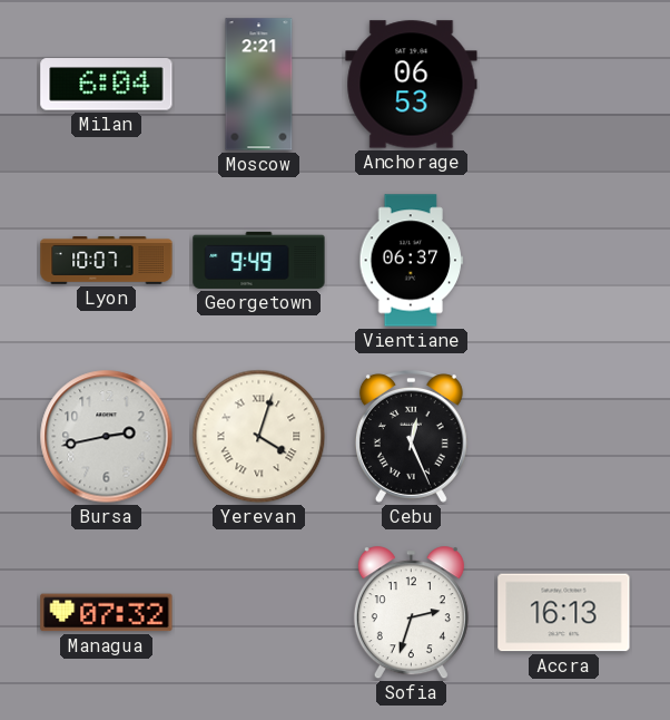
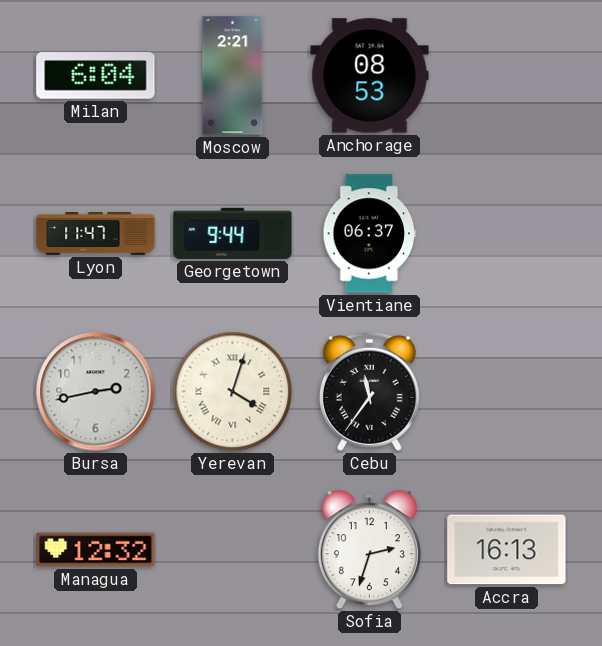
Anchorage: 06:53 -> 08:53
Lyon: 10:07 -> 11:47
Georgetown: 9:49 -> 9:44
Cebu: 12:26 -> 11:36
Managua: 07:32 -> 12:32
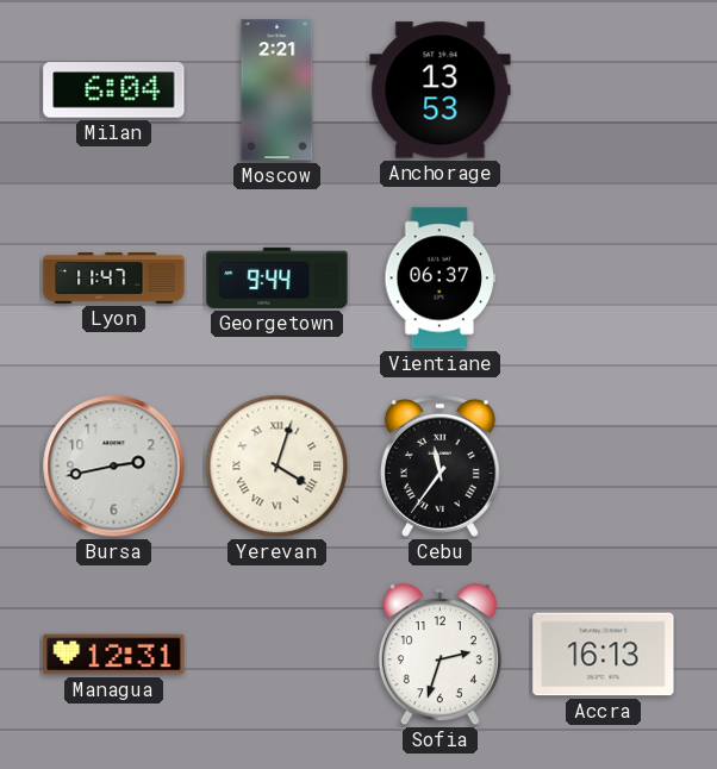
Anchorage: 08:53 -> 13:53
Managua: 12:32 -> 12:31
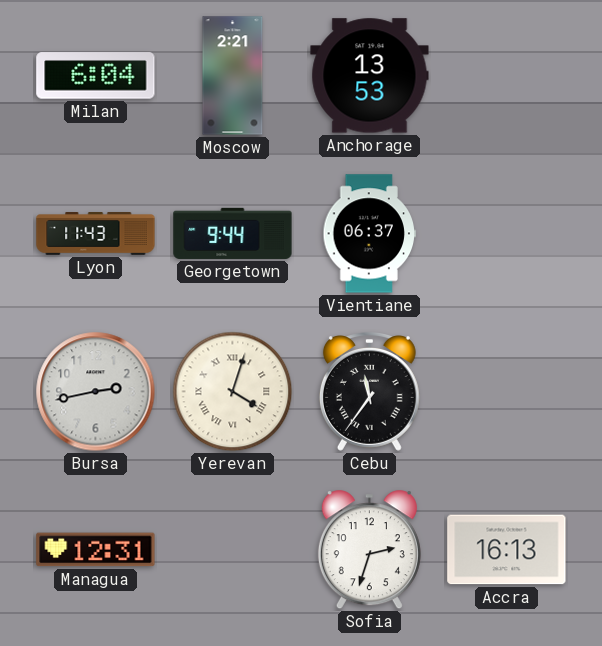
Lyon: 11:47 -> 11:43
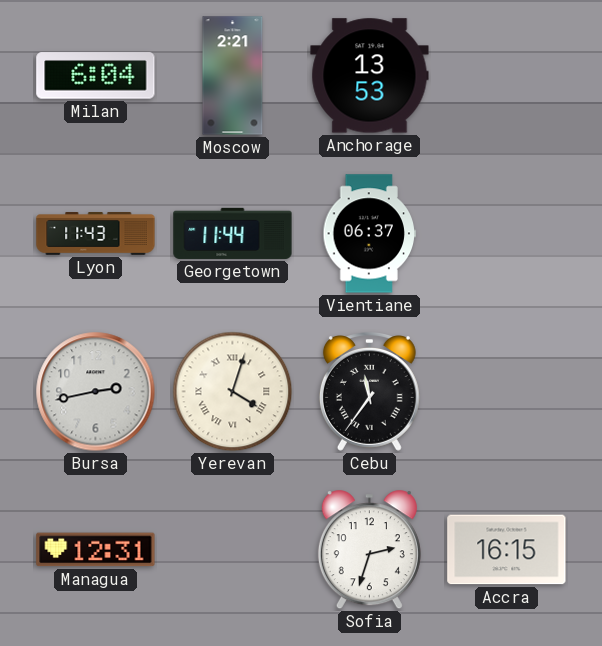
Georgetown: 9:44 -> 11:44
Accra: 16:13 -> 16:15
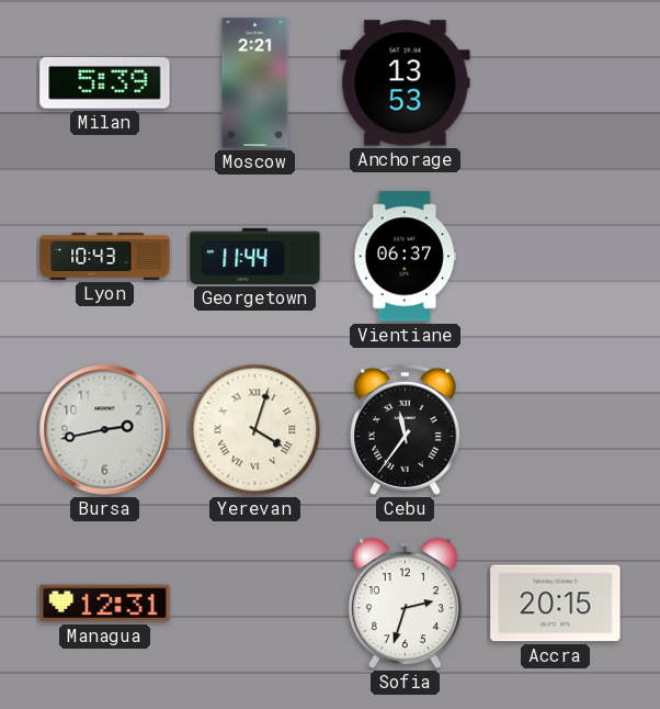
Milan: 6:04 -> 5:39
Lyon: 11:43 -> 10:43
Accra: 16:15 -> 20:15
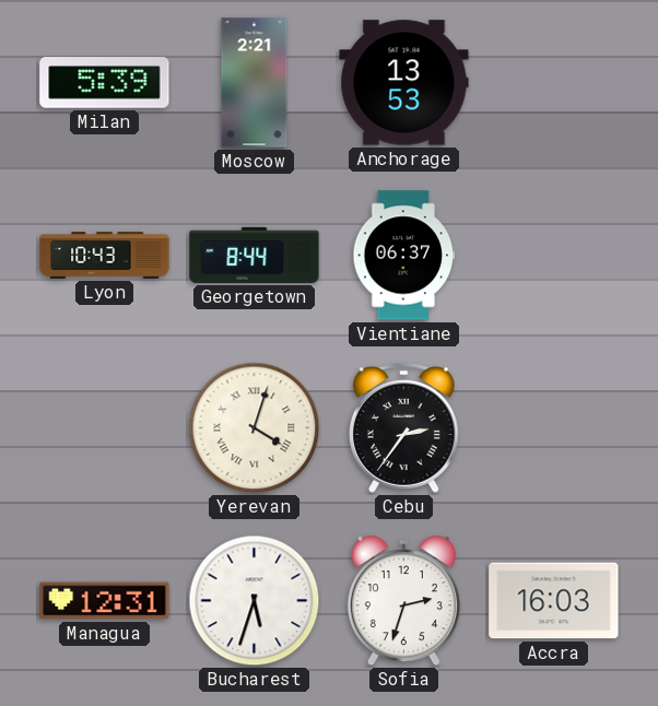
Georgetown: 11:44 -> 8:44
Bursa: 2:43 -> none
Cebu: 11:36 -> 2:36
Bucharest: none -> 5:33
Accra: 20:15 -> 16:03
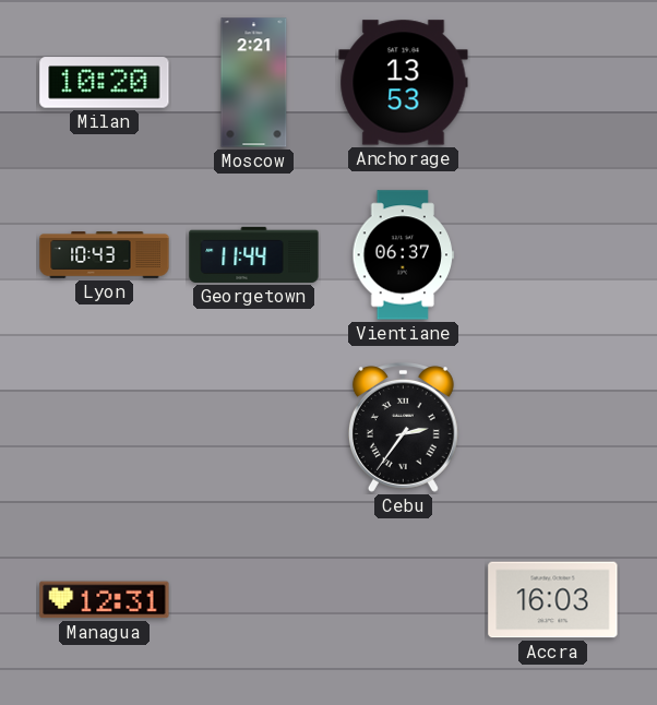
Milan: 5:39 -> 10:20
Georgetown: 8:44 -> 11:44
Yerevan: 4:03 -> none
Bucharest: 5:33 -> none
Sofia: 2:33 -> none
